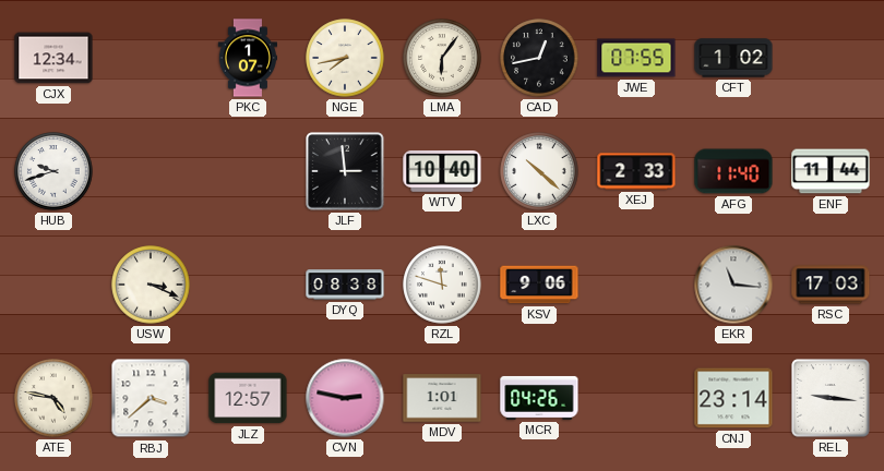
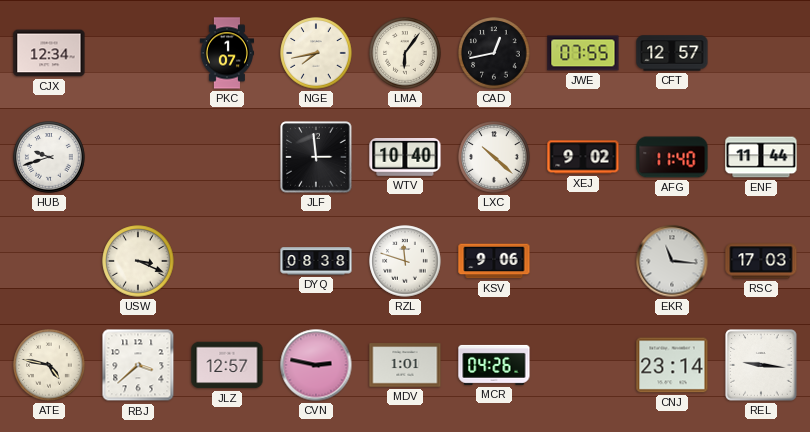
CFT: 1:02 -> 12:57
XEJ: 2:33 -> 9:02
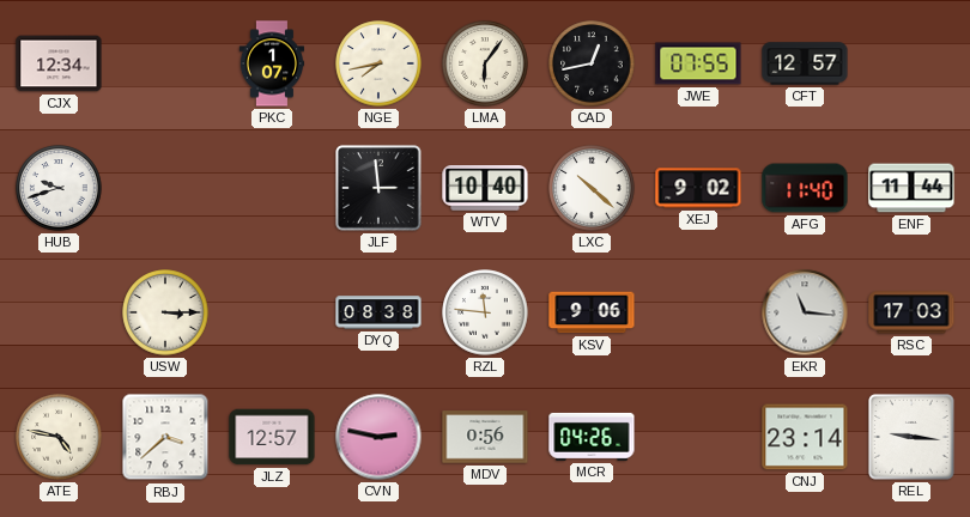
USW: 3:19 -> 3:15
RZL: 11:48 -> 11:46
MDV: 1:01 -> 0:56
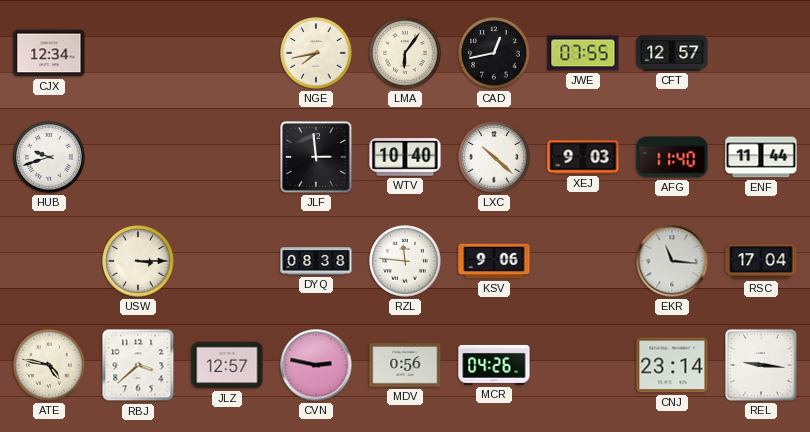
PKC: 1:07 -> none
XEJ: 9:02 -> 9:03
RSC: 17:03 -> 17:04
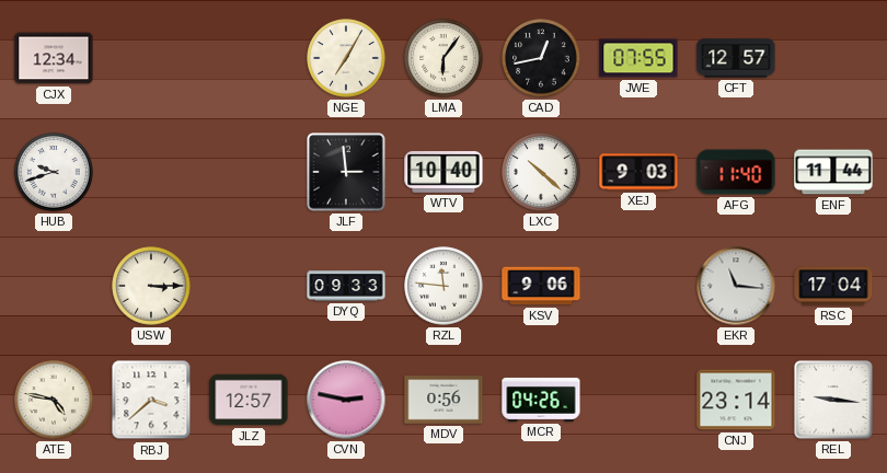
NGE: 7:43 -> 7:05
DYQ: 08:38 -> 09:33
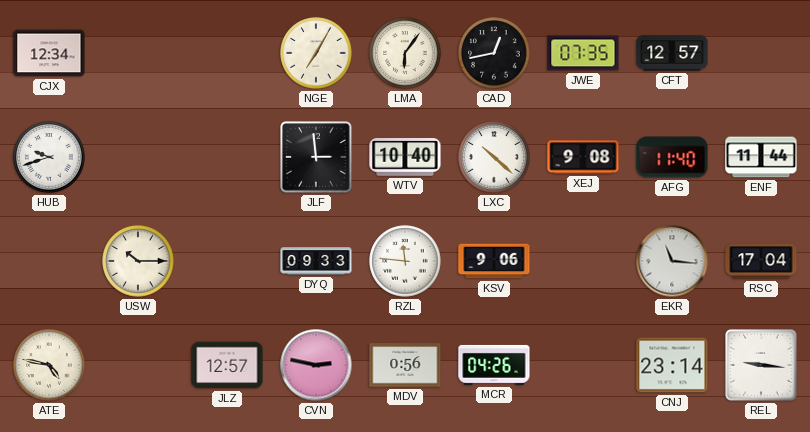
JWE: 07:55 -> 07:35
XEJ: 9:03 -> 9:08
USW: 3:15 -> 10:15
RBJ: 3:38 -> none
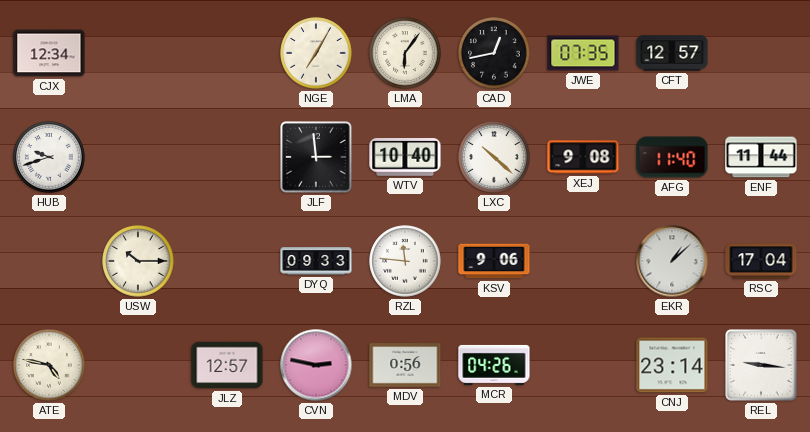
EKR: 11:16 -> 1:08
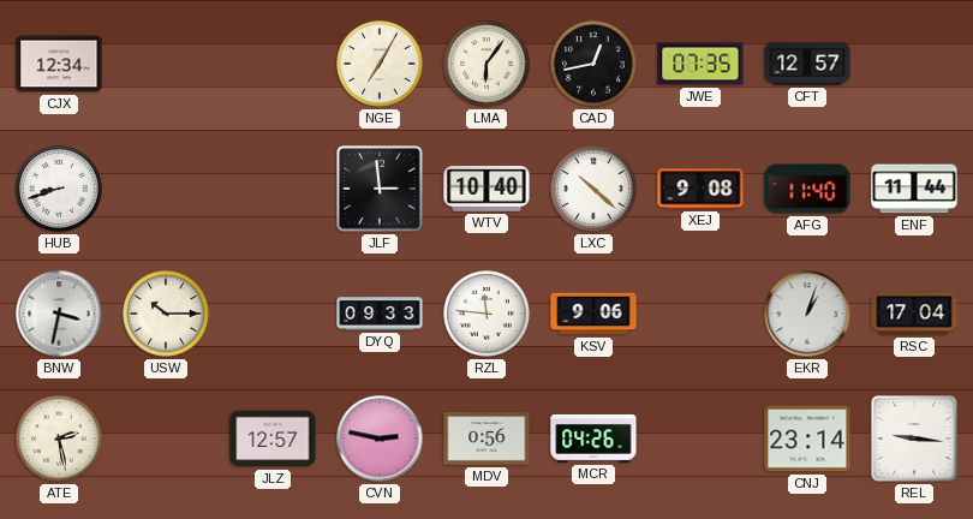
HUB: 9:42 -> 8:42
BNW: none -> 3:32
EKR: 1:08 -> 1:03
ATE: 4:47 -> 2:28
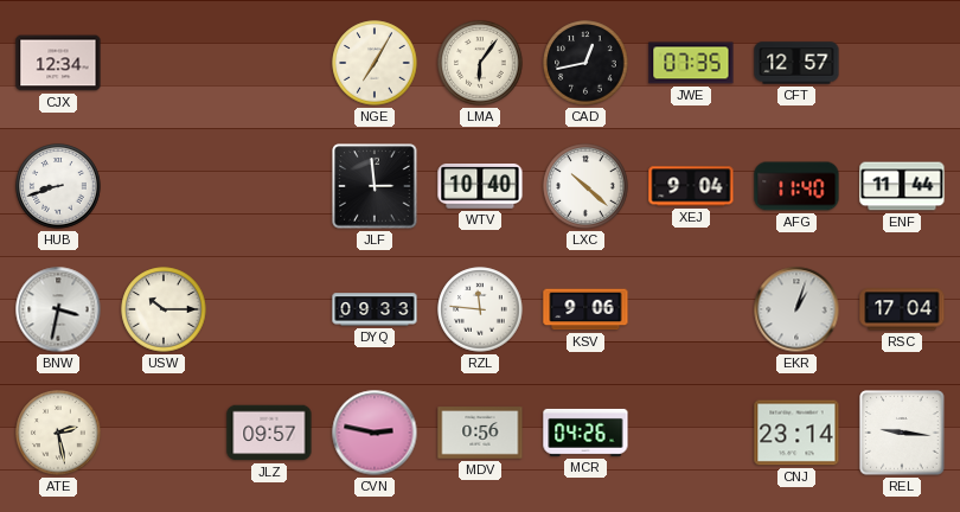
XEJ: 9:08 -> 9:04
JLZ: 12:57 -> 09:57
